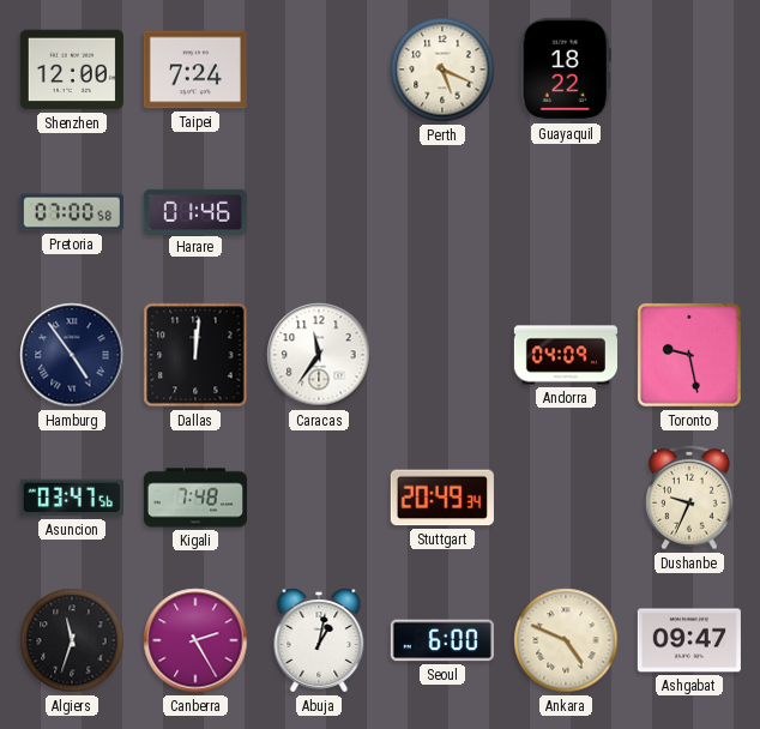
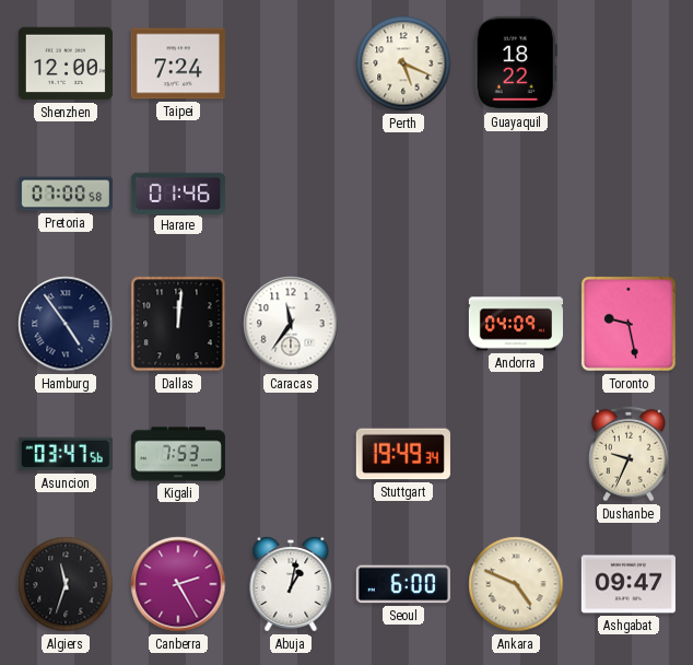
Kigali: 7:48 -> 7:53
Stuttgart: 20:49 -> 19:49
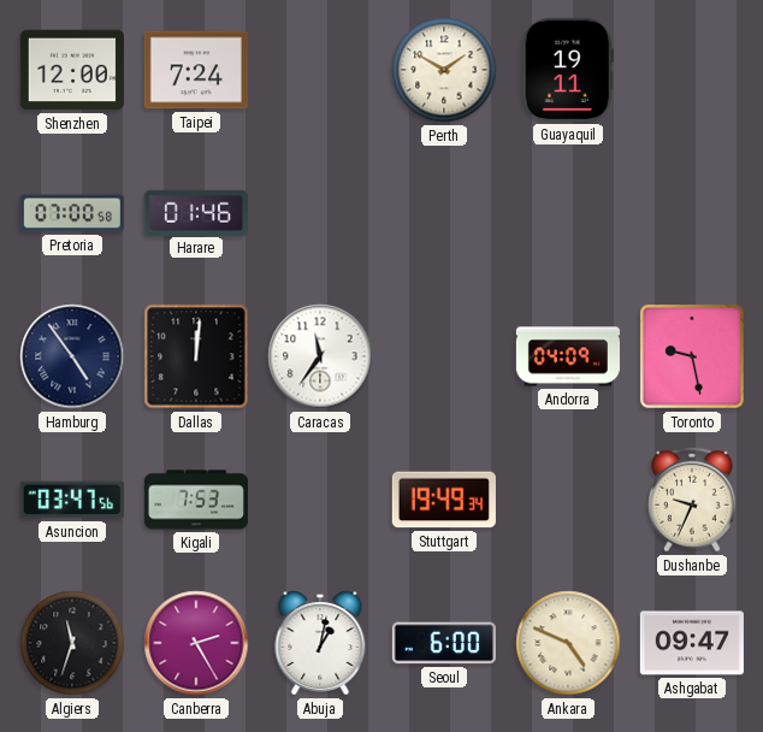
Perth: 5:19 -> 1:50
Guayaquil: 18:22 -> 19:11
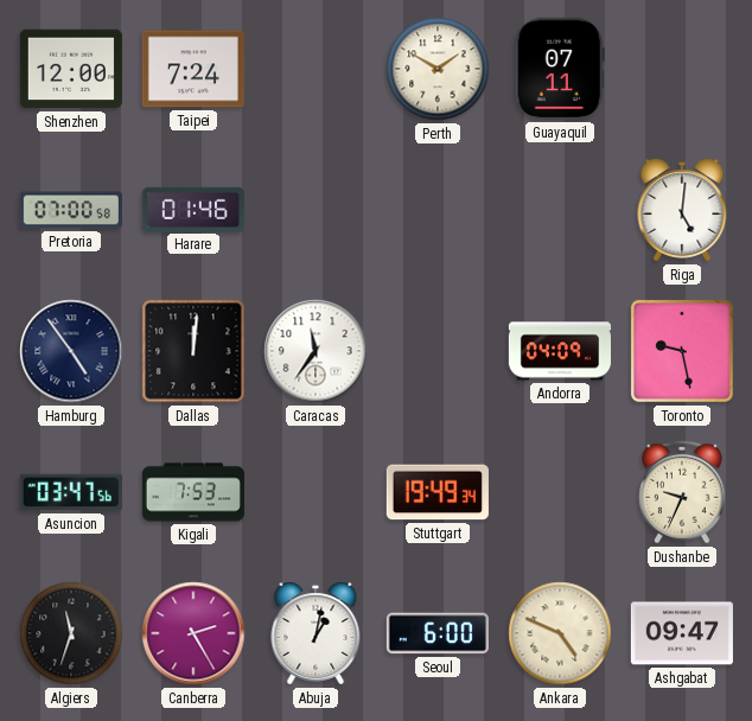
Guayaquil: 19:11 -> 07:11
Riga: none -> 5:01
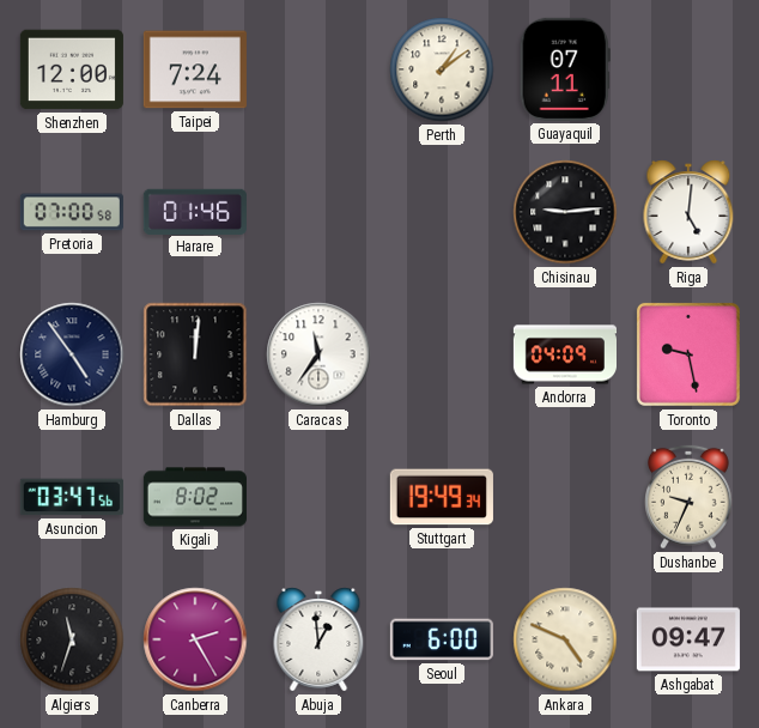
Perth: 1:50 -> 1:09
Chisinau: none -> 9:14
Kigali: 7:53 -> 8:02
Abuja: 1:02 -> 12:59
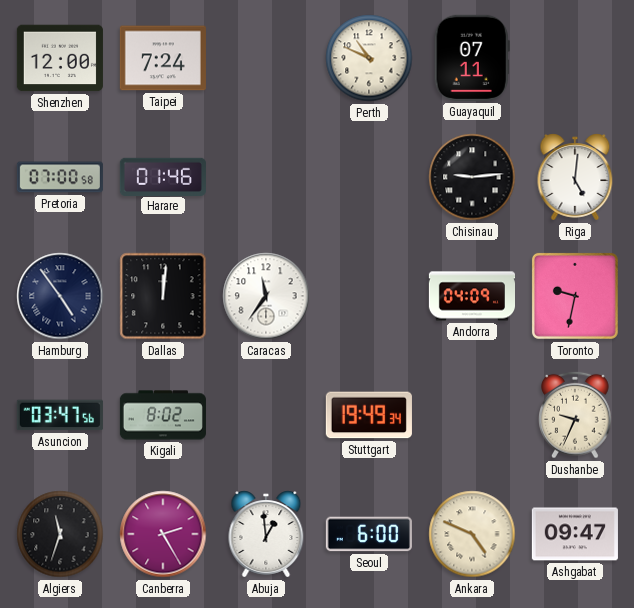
Perth: 1:09 -> 10:49
Toronto: 9:28 -> 9:32
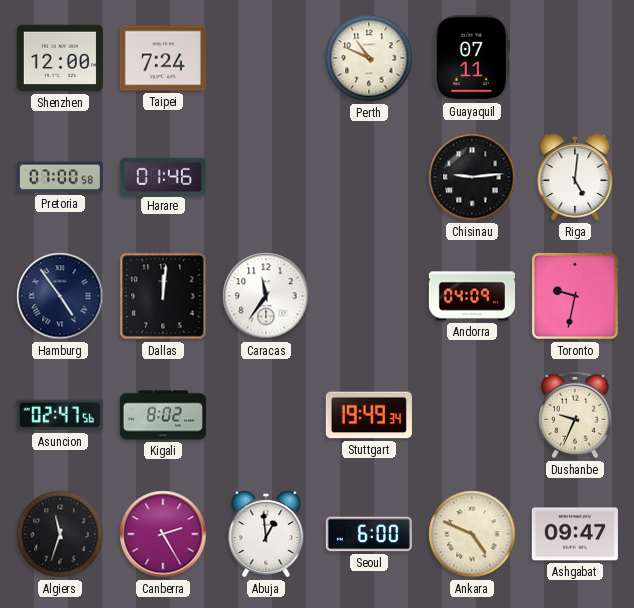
Asuncion: 03:47 -> 02:47
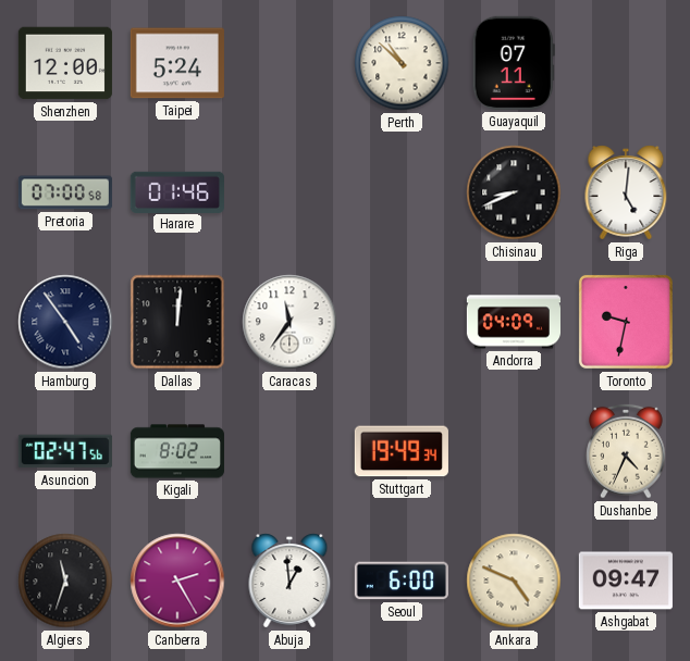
Taipei: 7:24 -> 5:24
Perth: 10:49 -> 10:52
Chisinau: 9:14 -> 8:41
Dushanbe: 9:34 -> 4:34
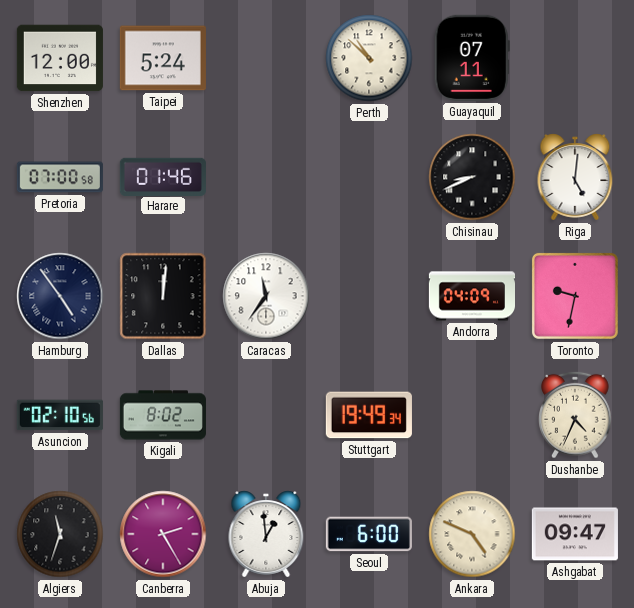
Asuncion: 02:47 -> 02:10
